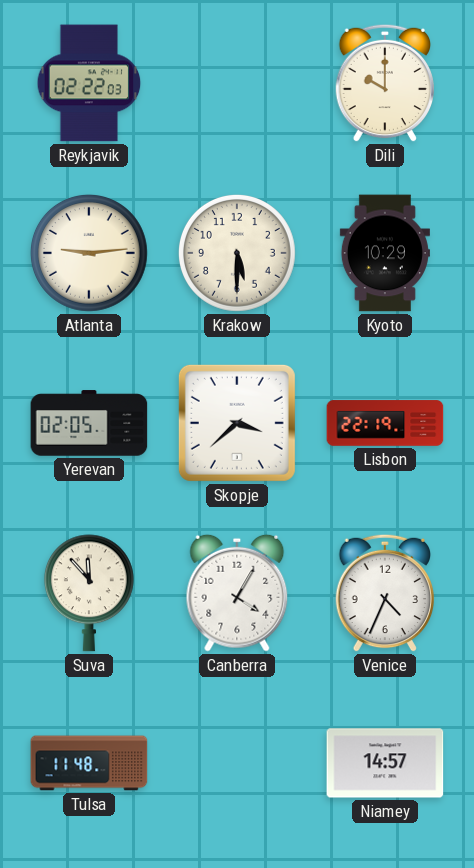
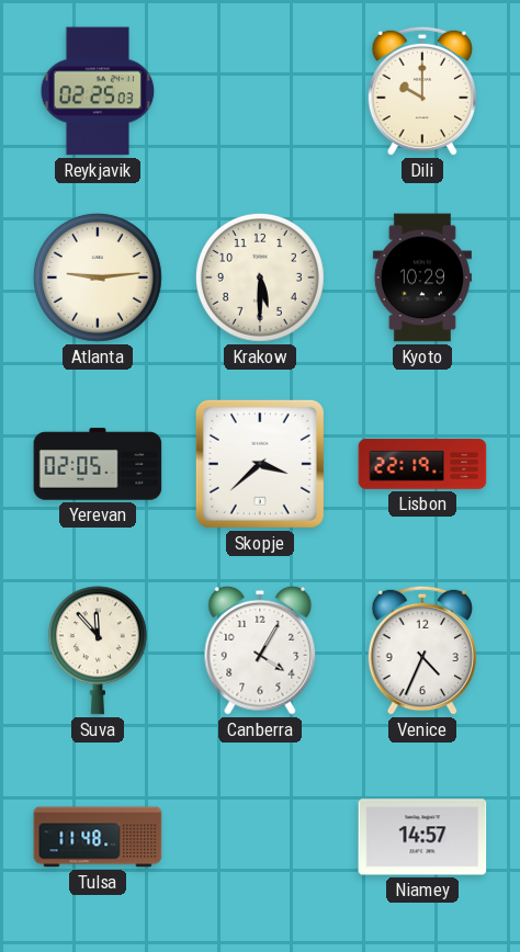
Reykjavik: 02:22 -> 02:25
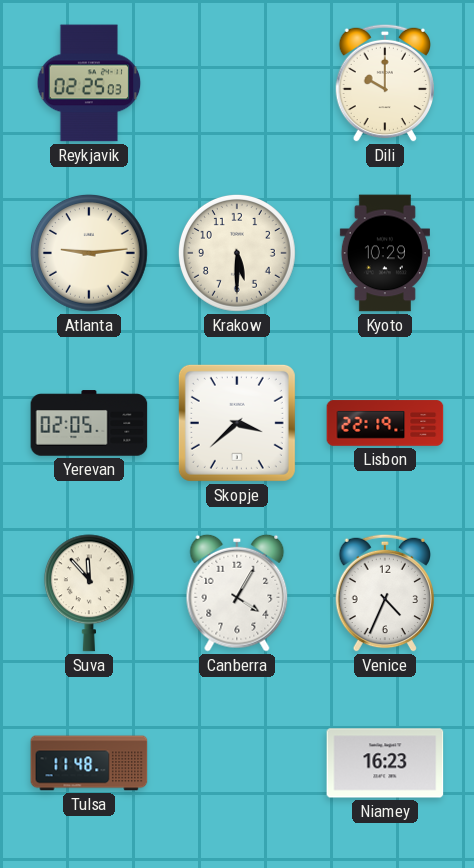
Niamey: 14:57 -> 16:23
